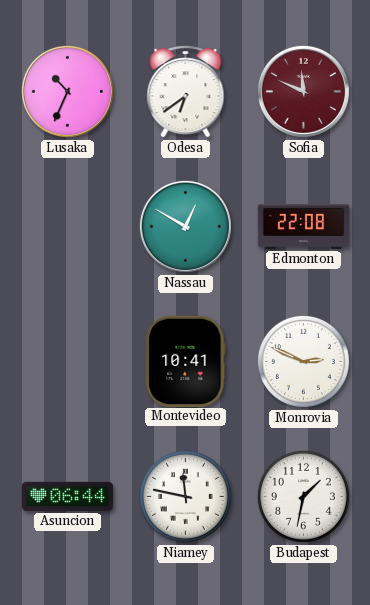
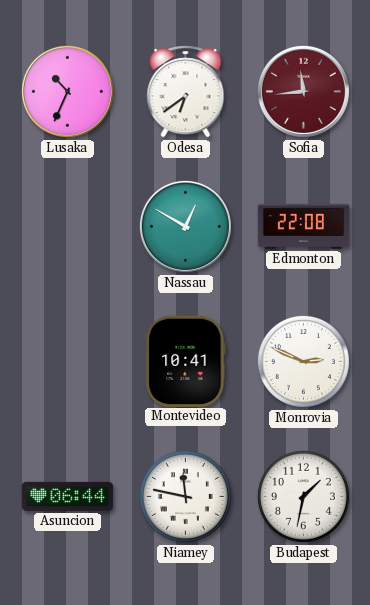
Sofia: 11:49 -> 11:44
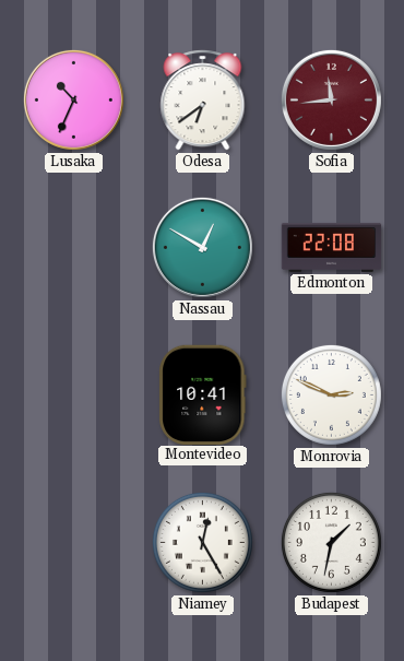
Asuncion: 06:44 -> none
Niamey: 11:47 -> 12:25
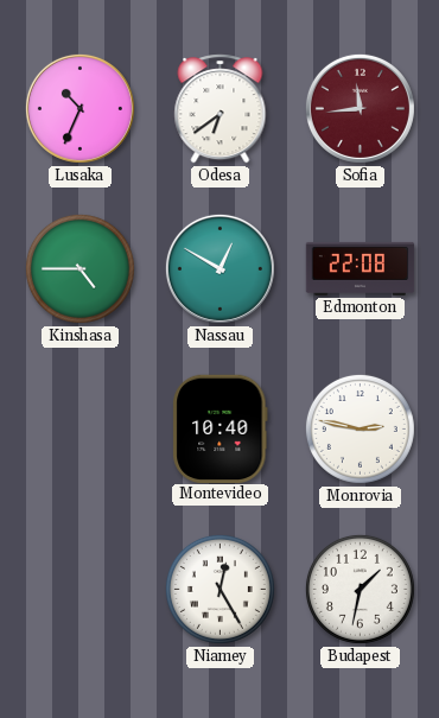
Kinshasa: none -> 4:45
Montevideo: 10:41 -> 10:40
Monrovia: 2:49 -> 2:47
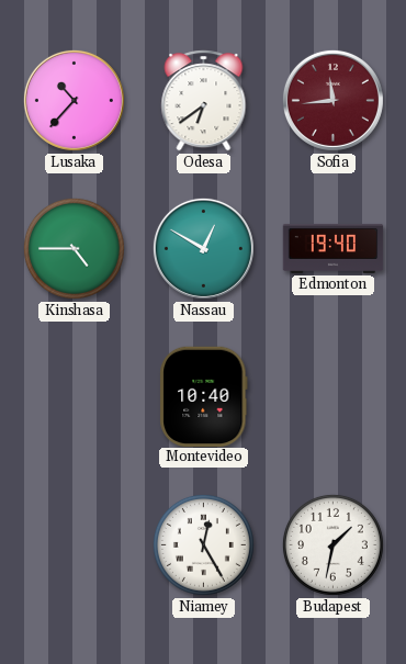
Lusaka: 10:34 -> 10:37
Edmonton: 22:08 -> 19:40
Monrovia: 2:47 -> none
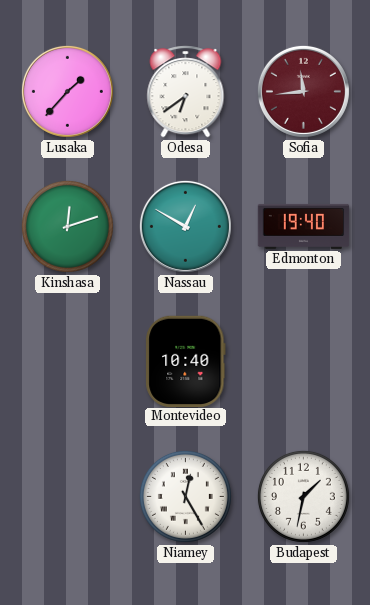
Lusaka: 10:37 -> 1:37
Kinshasa: 4:45 -> 12:12
